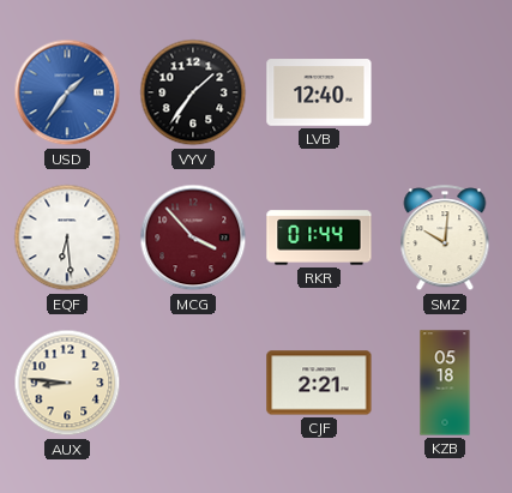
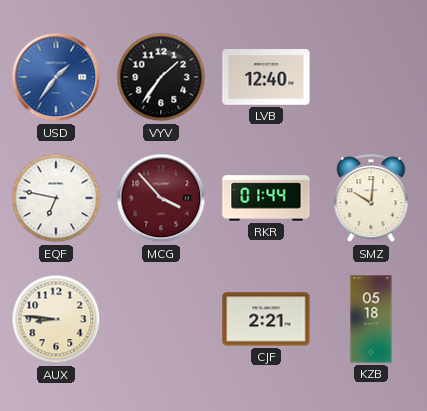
EQF: 6:29 -> 6:47
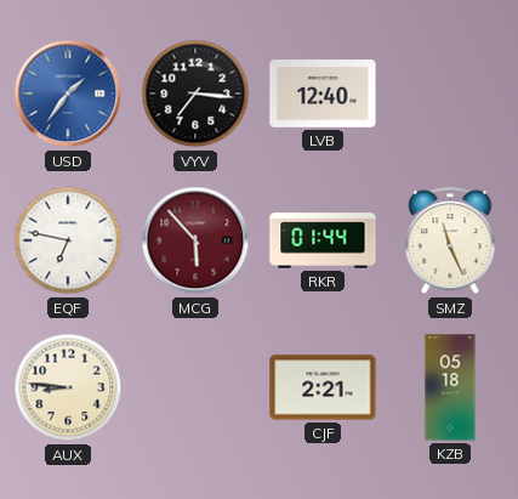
VYV: 1:36 -> 7:16
MCG: 3:53 -> 5:53
SMZ: 10:01 -> 11:26
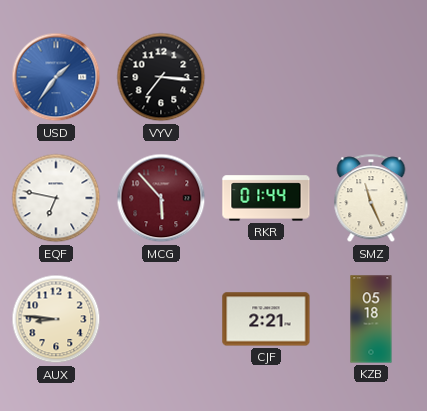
LVB: 12:40 -> none
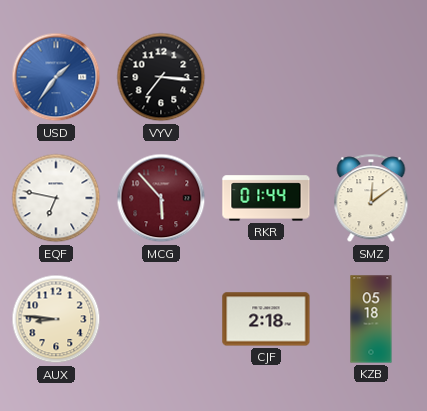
SMZ: 11:26 -> 12:09
CJF: 2:21 -> 2:18
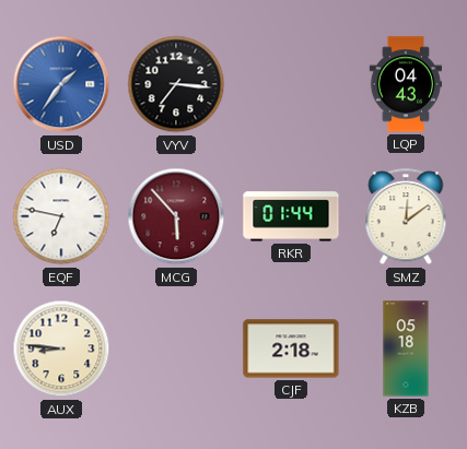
LQP: none -> 04:43
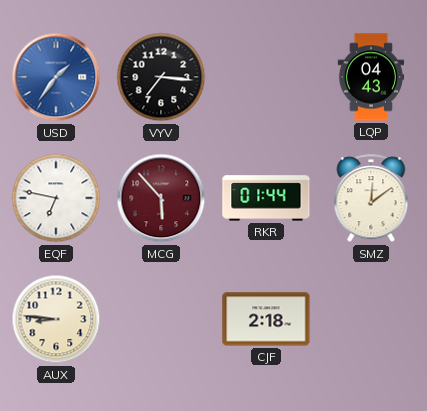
KZB: 05:18 -> none
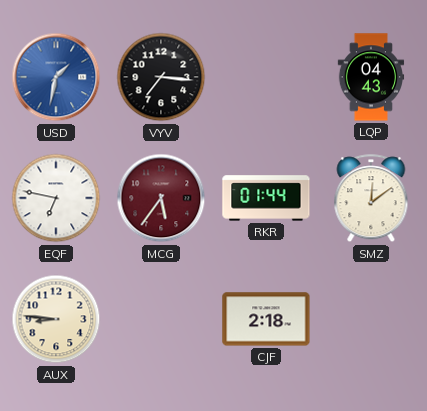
USD: 1:36 -> 1:32
MCG: 5:53 -> 5:36
